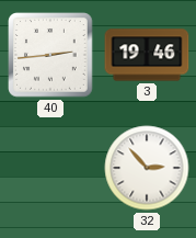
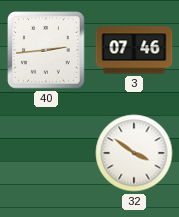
3: 19:46 -> 07:46
32: 2:53 -> 3:51
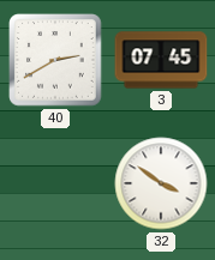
40: 2:44 -> 2:40
3: 07:46 -> 07:45
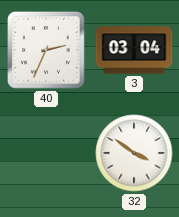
40: 2:40 -> 2:34
3: 07:45 -> 03:04
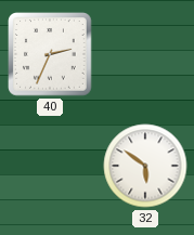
3: 03:04 -> none
32: 3:51 -> 5:51
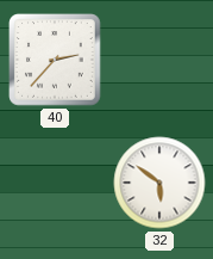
40: 2:34 -> 2:37
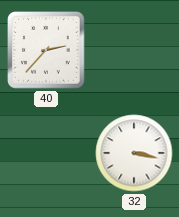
32: 5:51 -> 3:17
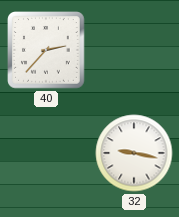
32: 3:17 -> 9:17
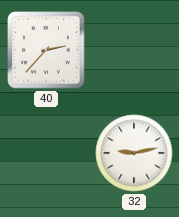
32: 9:17 -> 9:13
